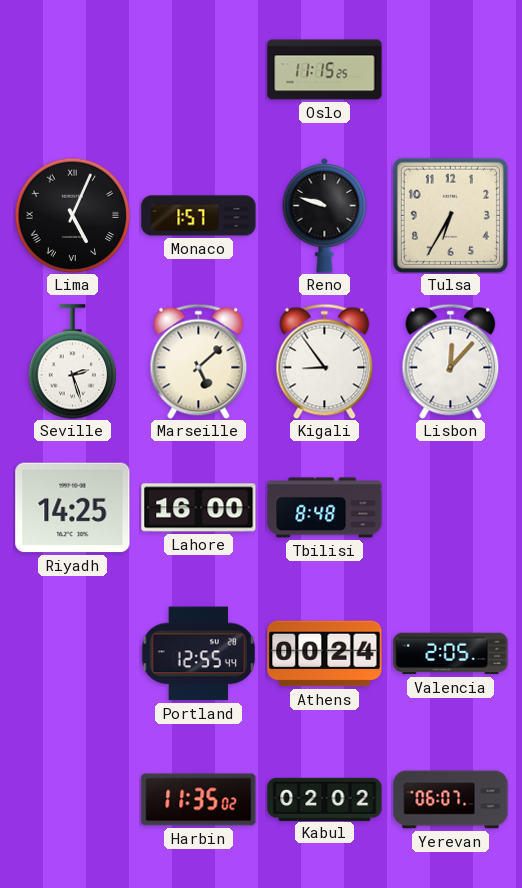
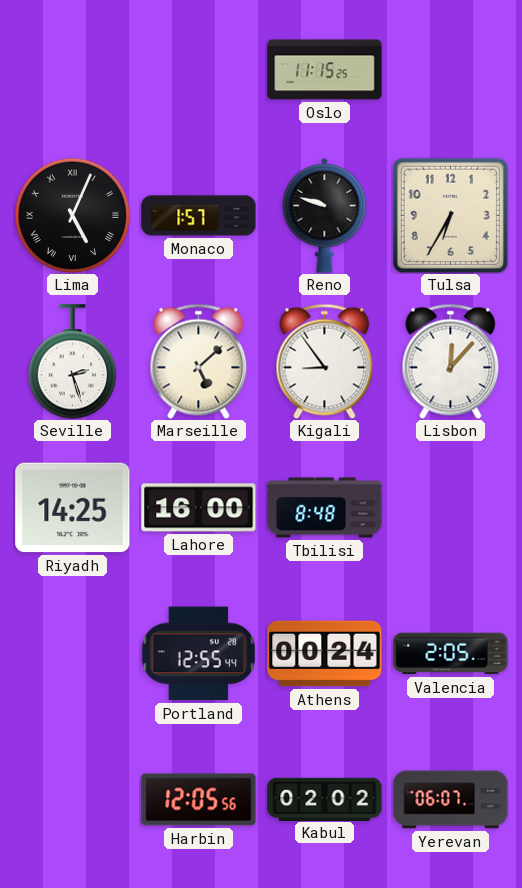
Harbin: 11:35 -> 12:05
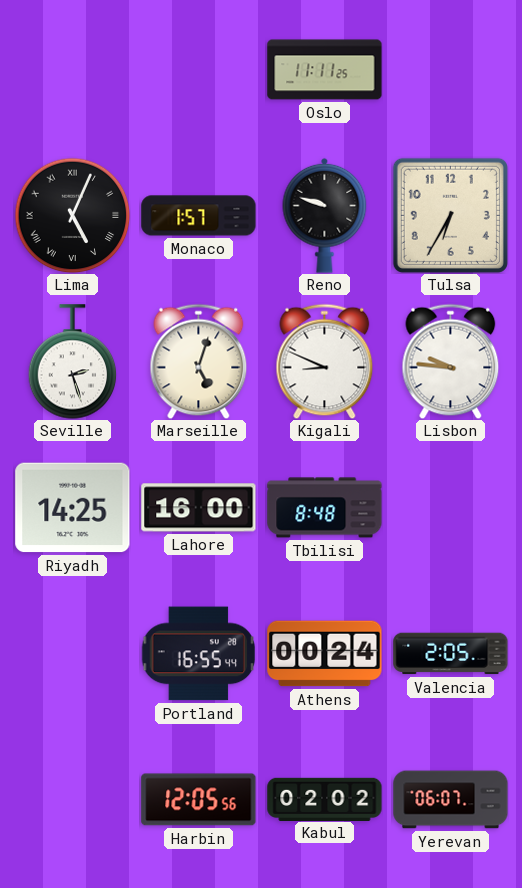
Oslo: 11:15 -> 11:11
Marseille: 5:08 -> 5:03
Kigali: 8:54 -> 8:49
Lisbon: 12:07 -> 9:46
Portland: 12:55 -> 16:55
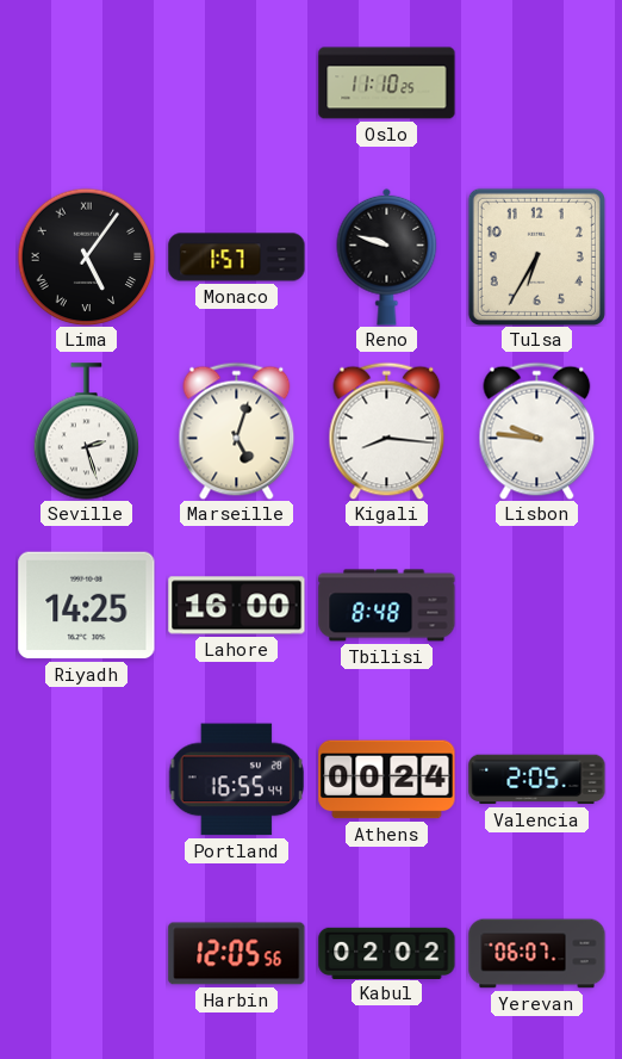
Oslo: 11:11 -> 11:10
Lima: 5:04 -> 5:06
Kigali: 8:49 -> 8:16
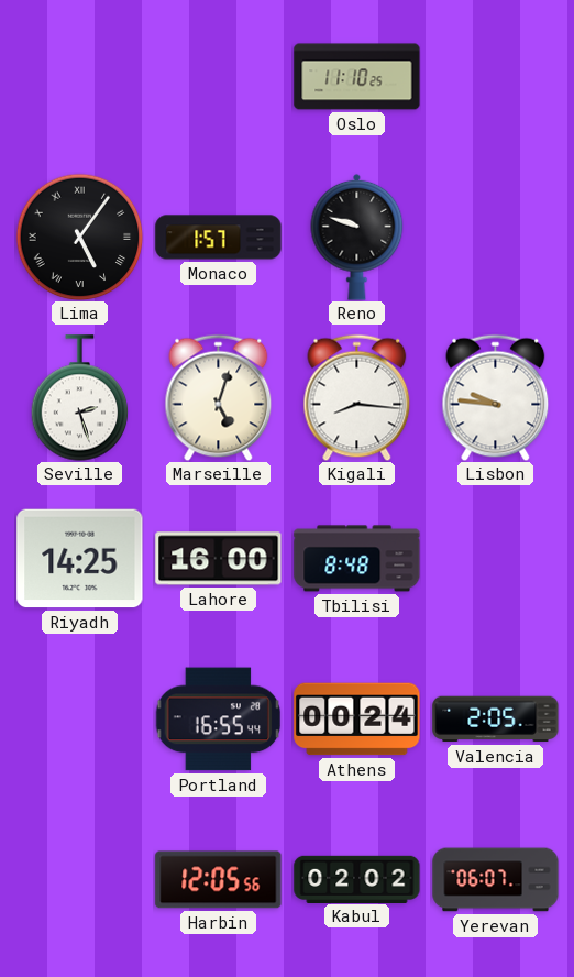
Tulsa: 6:35 -> none
